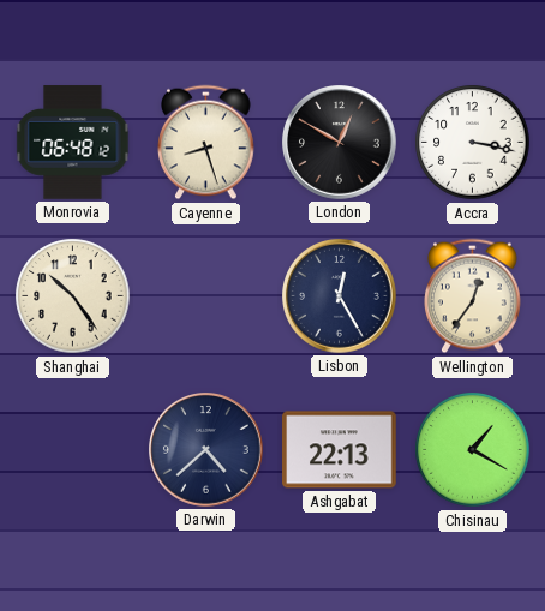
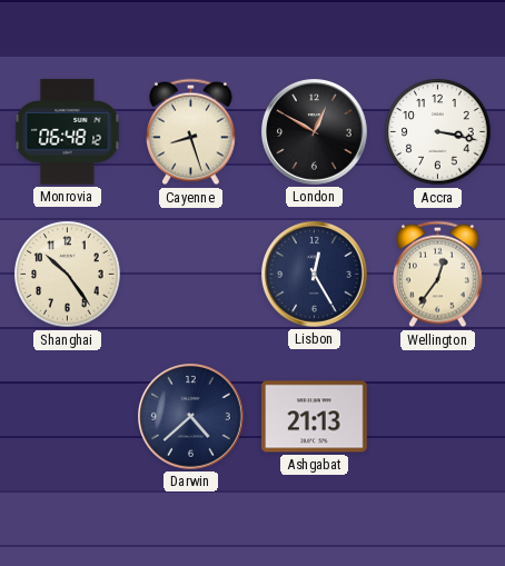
Ashgabat: 22:13 -> 21:13
Chisinau: 1:20 -> none
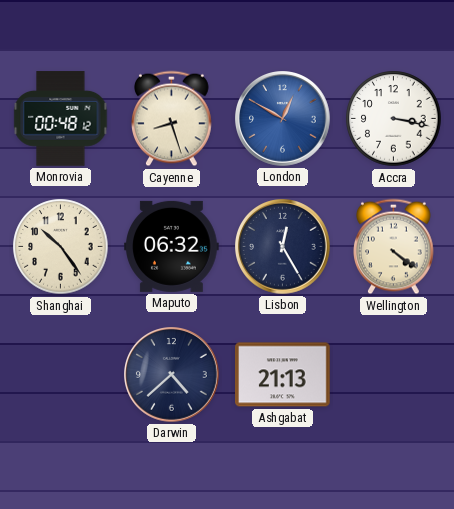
Monrovia: 06:48 -> 00:48
London dial: black -> blue
Maputo: none -> 06:32
Wellington: 12:36 -> 4:21
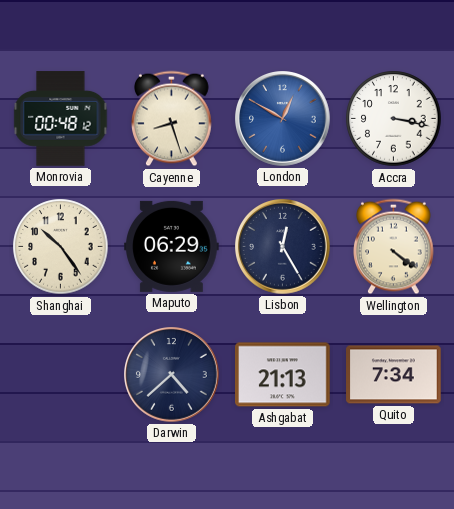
Maputo: 06:32 -> 06:29
Quito: none -> 7:34
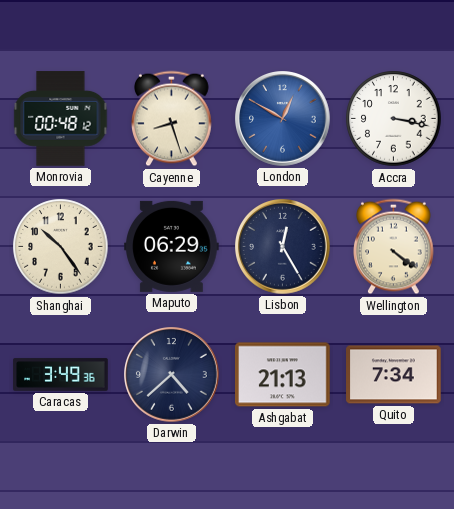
Caracas: none -> 3:49
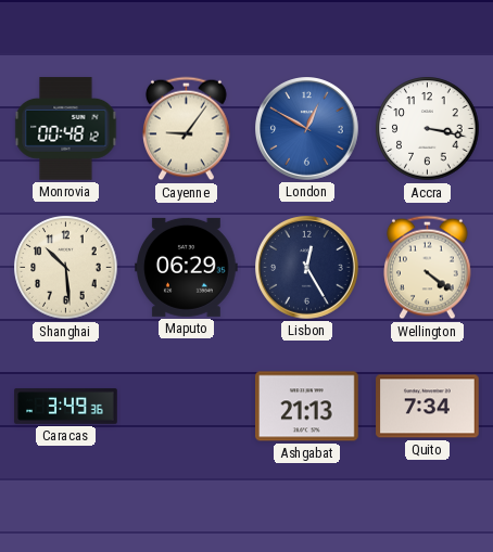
Cayenne: 8:27 -> 9:06
Shanghai: 10:24 -> 10:29
Darwin: 4:38 -> none
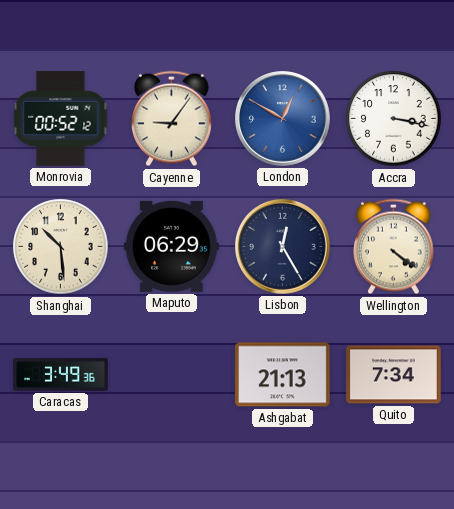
Monrovia: 00:48 -> 00:52
